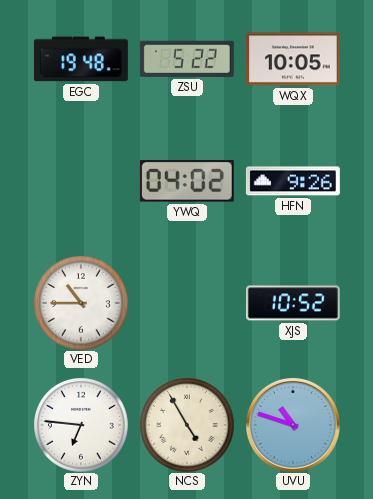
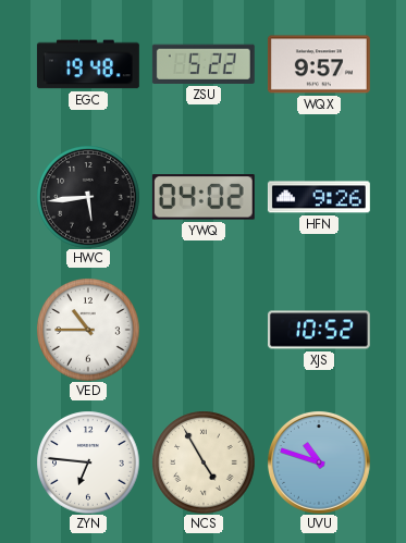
WQX: 10:05 -> 9:57
HWC: none -> 5:44
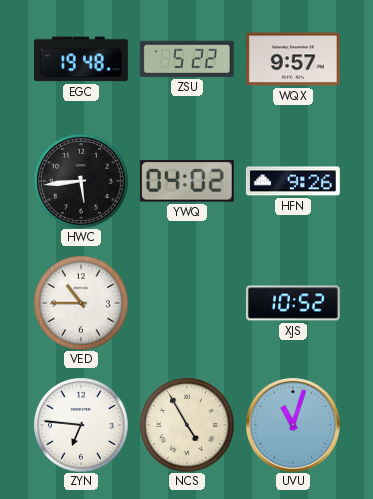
UVU: 10:48 -> 11:03
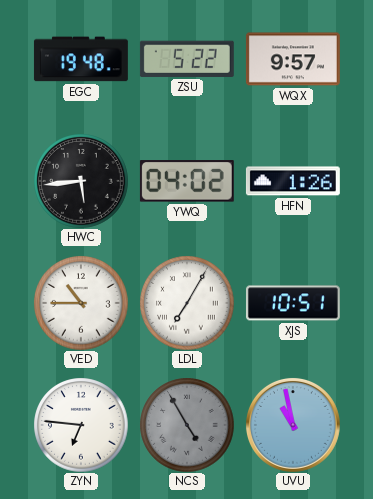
HFN: 9:26 -> 1:26
LDL: none -> 7:05
XJS: 10:52 -> 10:51
NCS dial: cream -> grey
UVU: 11:03 -> 10:58
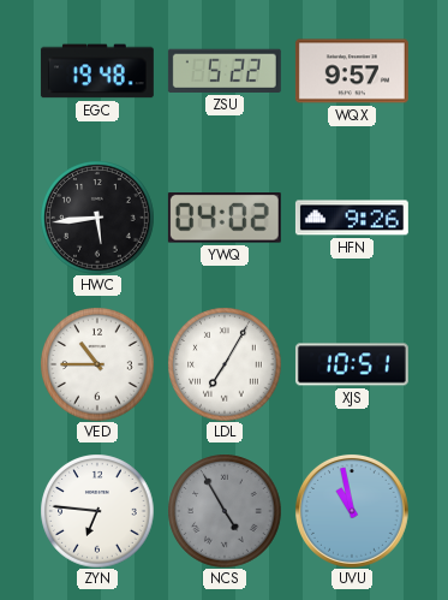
HFN: 1:26 -> 9:26
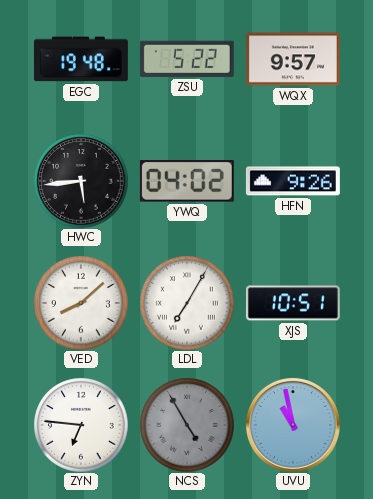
VED: 10:45 -> 8:08
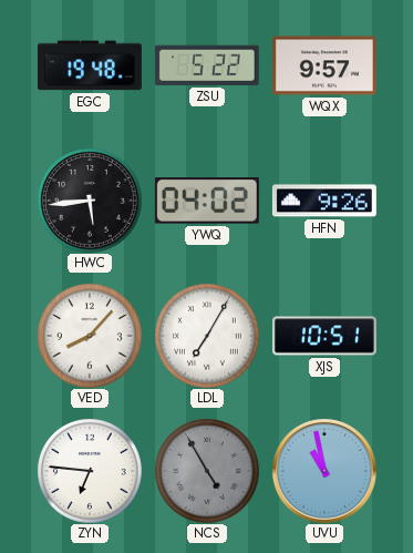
VED: 8:08 -> 8:07
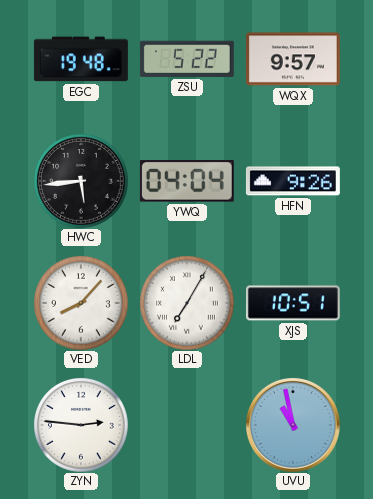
YWQ: 04:02 -> 04:04
ZYN: 6:46 -> 2:46
NCS: 4:55 -> none
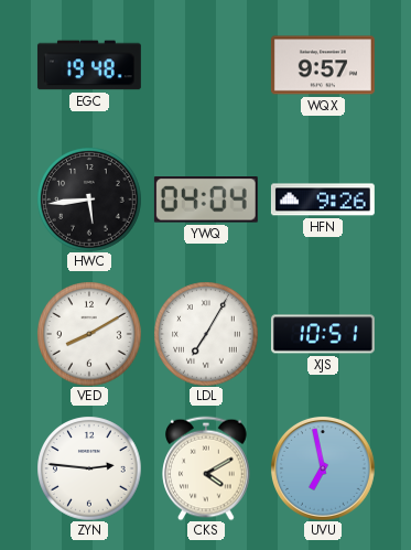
ZSU: 5:22 -> none
VED: 8:07 -> 8:10
CKS: none -> 4:10
UVU: 10:58 -> 6:58
